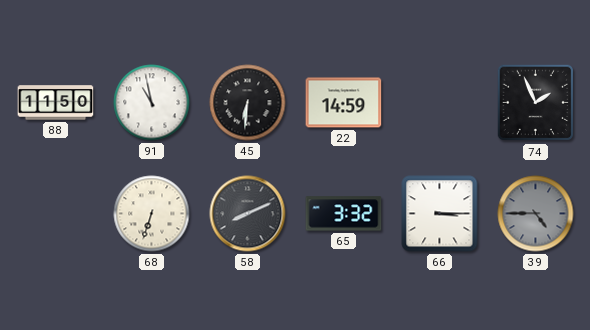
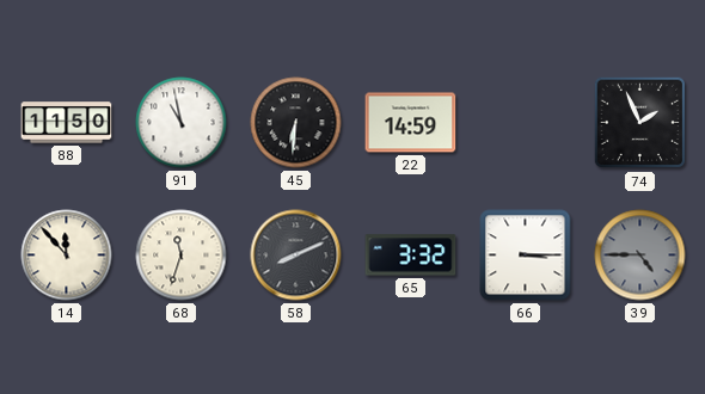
14: none -> 11:53
68: 6:33 -> 11:33
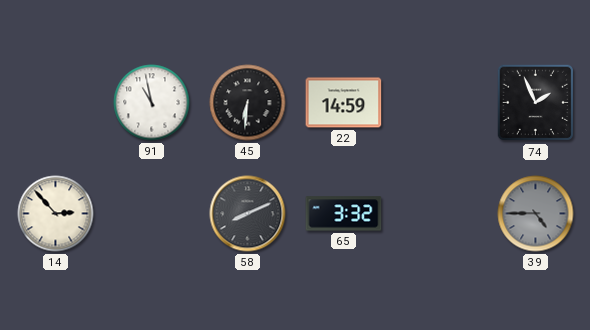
88: 11:50 -> none
14: 11:53 -> 2:53
68: 11:33 -> none
66: 3:15 -> none
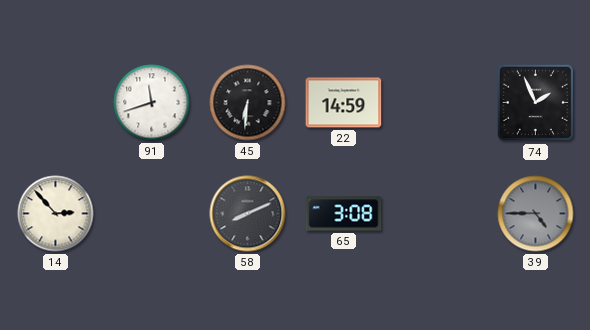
91: 10:58 -> 11:42
65: 3:32 -> 3:08
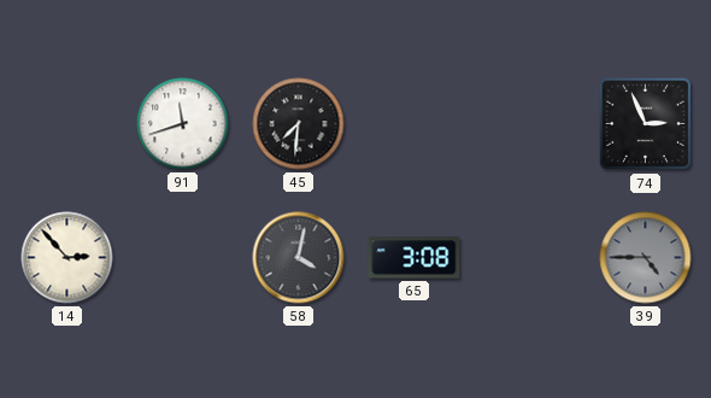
45: 6:31 -> 7:31
22: 14:59 -> none
74: 1:56 -> 2:56
58: 8:11 -> 4:02
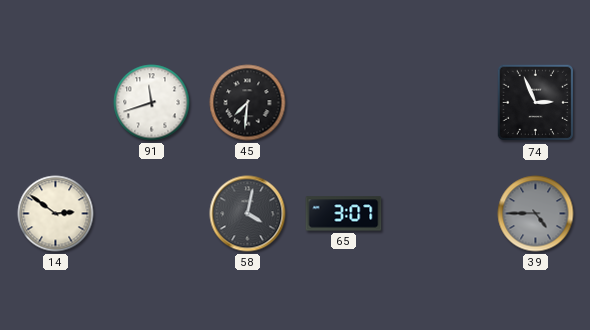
14: 2:53 -> 2:51
65: 3:08 -> 3:07
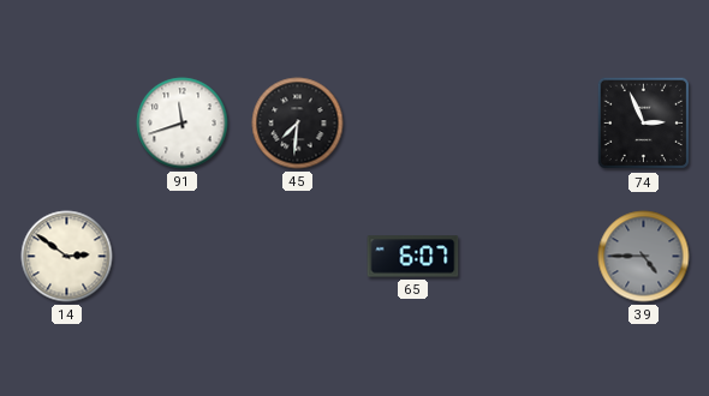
58: 4:02 -> none
65: 3:07 -> 6:07
